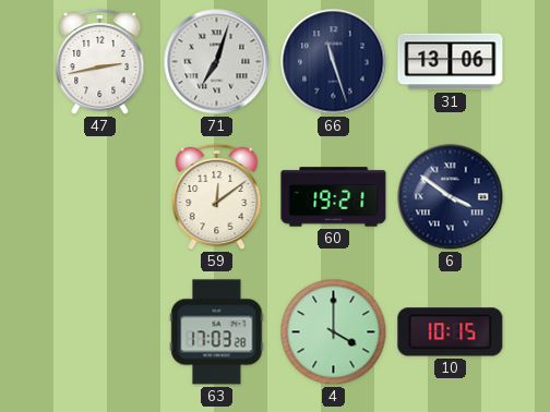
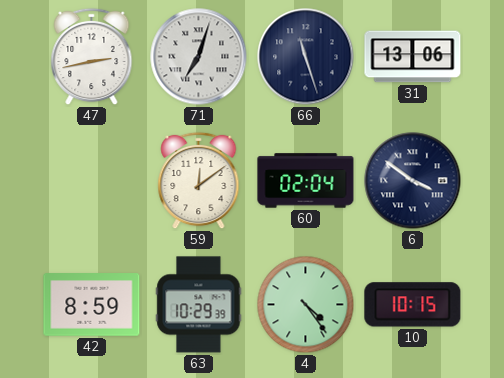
60: 19:21 -> 02:04
42: none -> 8:59
63: 17:03 -> 10:29
4: 4:00 -> 4:24
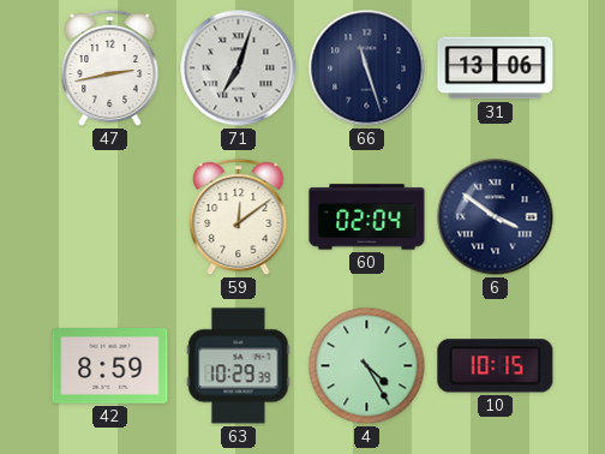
4: 4:24 -> 4:25
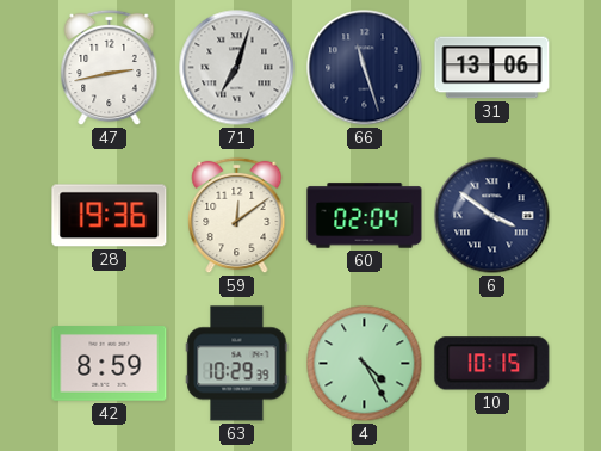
28: none -> 19:36
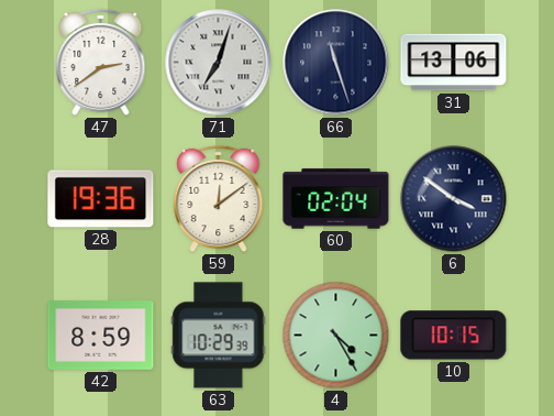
47: 2:43 -> 2:39
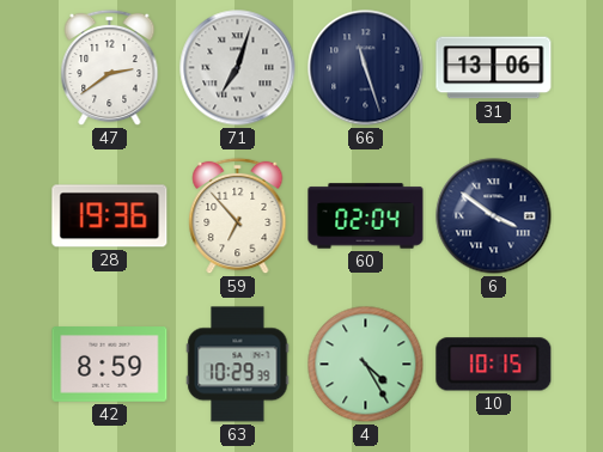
59: 12:09 -> 6:53
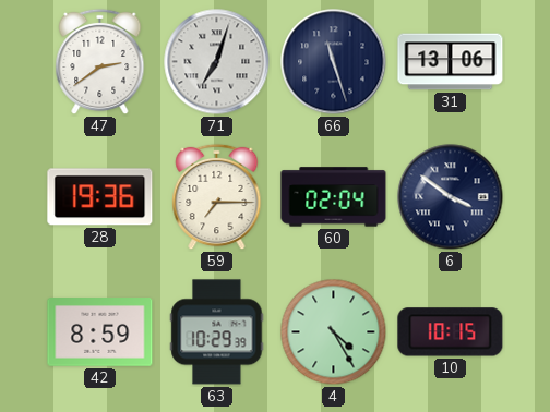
59: 6:53 -> 7:15
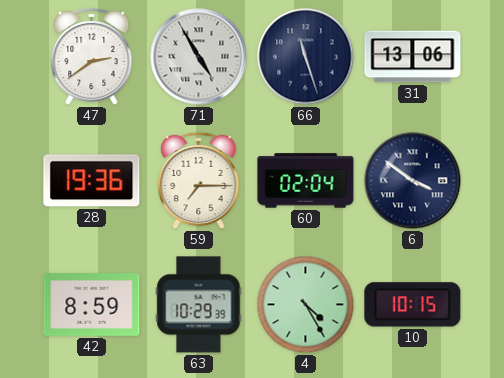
71: 7:03 -> 4:55
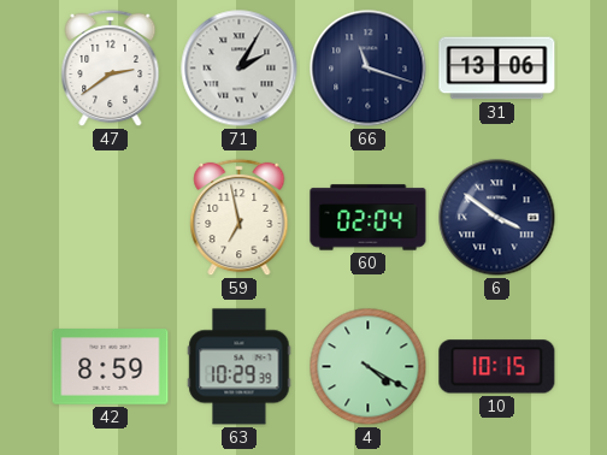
71: 4:55 -> 2:05
66: 11:27 -> 11:18
28: 19:36 -> none
59: 7:15 -> 6:58
4: 4:25 -> 4:20
